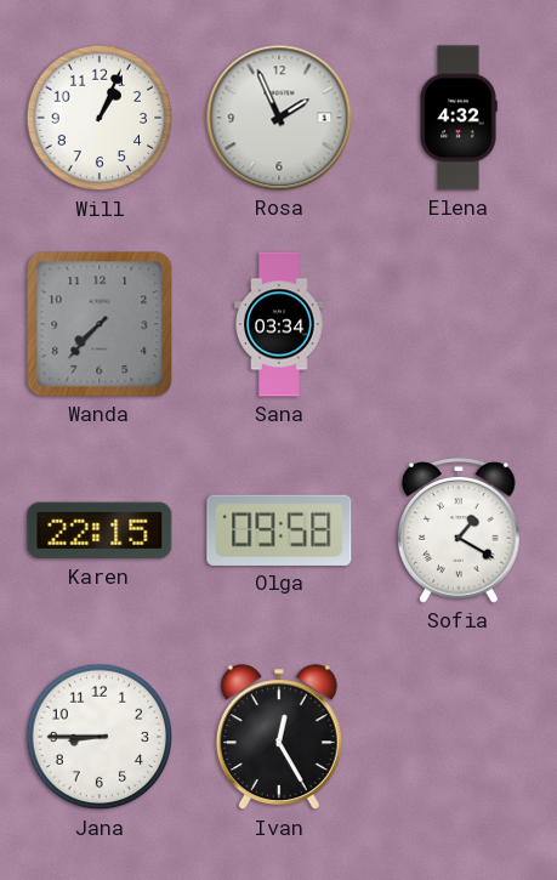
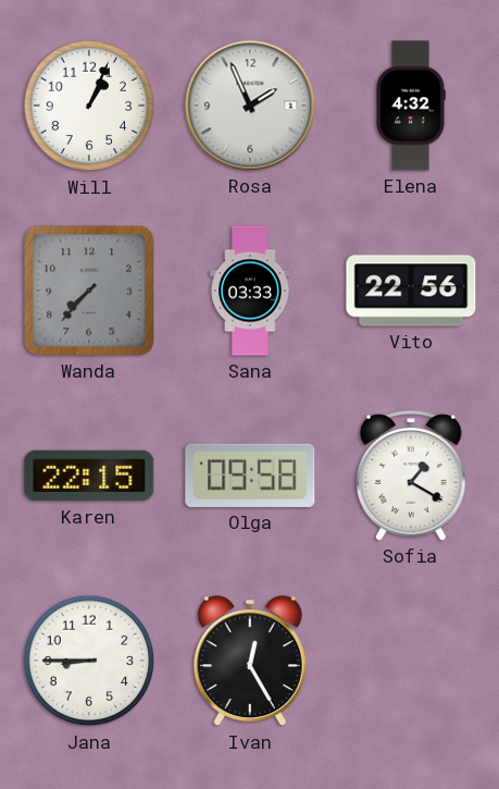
Sana: 03:34 -> 03:33
Vito: none -> 22:56
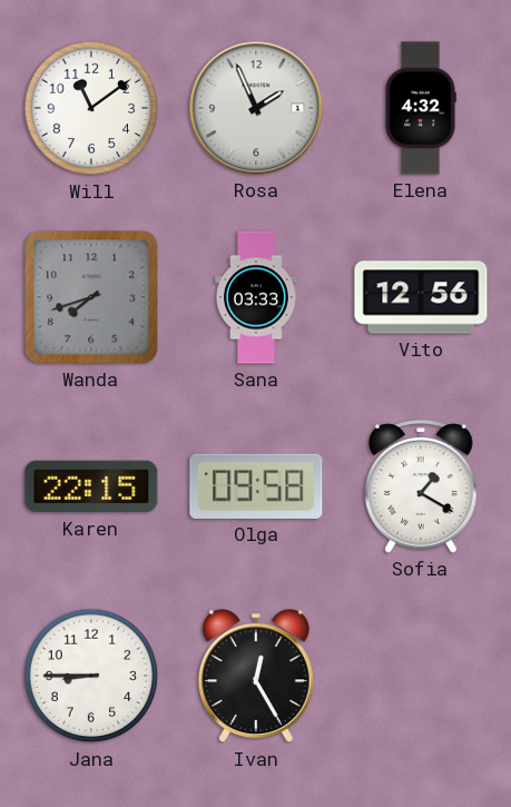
Will: 1:04 -> 11:09
Wanda: 7:37 -> 7:42
Vito: 22:56 -> 12:56
